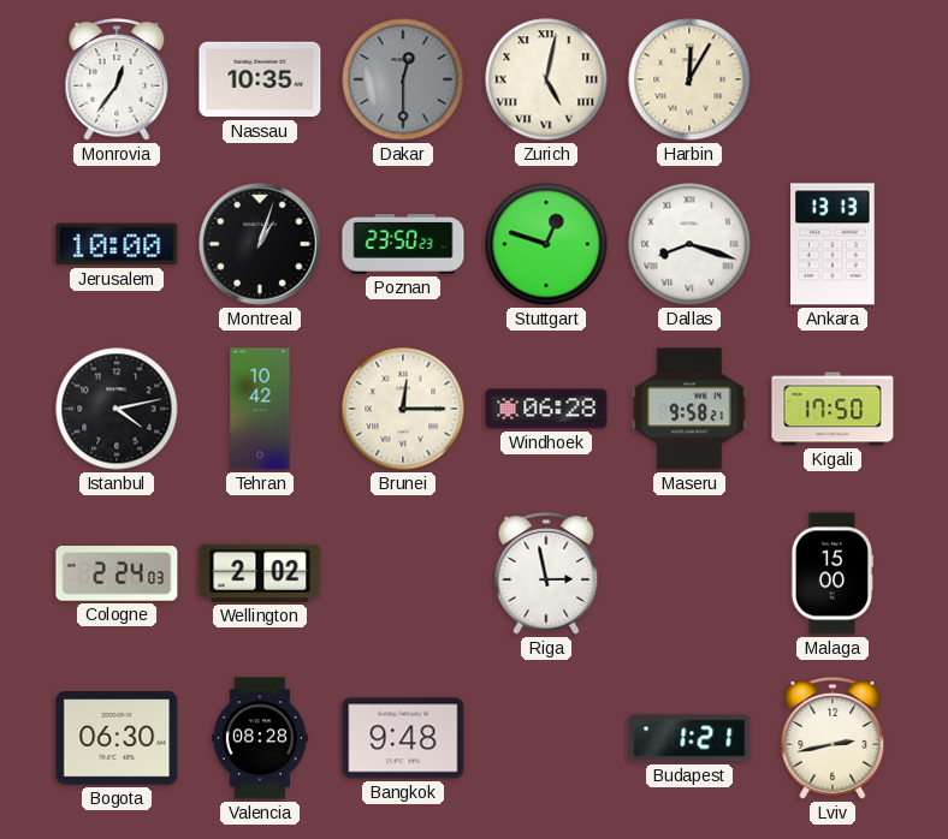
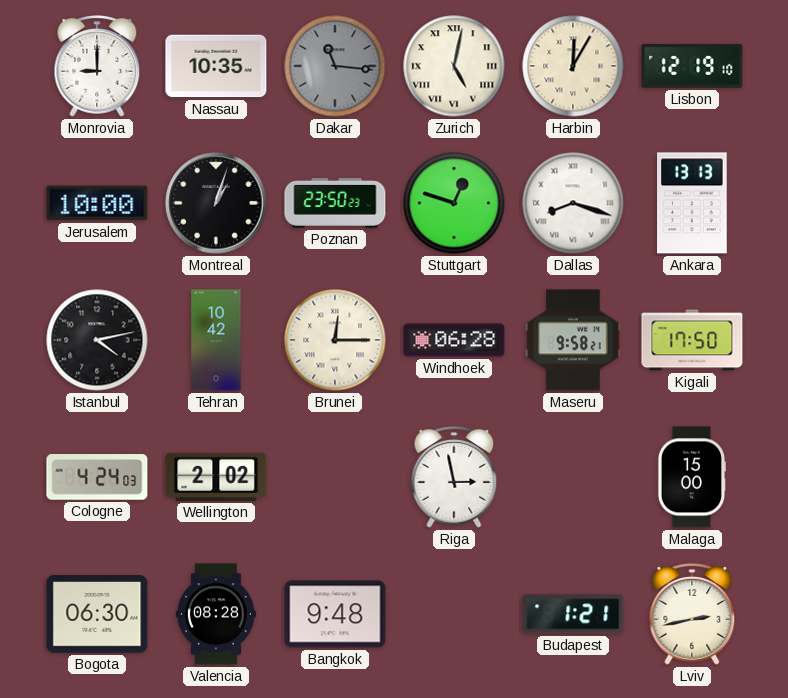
Monrovia: 12:36 -> 9:00
Dakar: 12:30 -> 11:16
Lisbon: none -> 12:19
Cologne: 2:24 -> 4:24
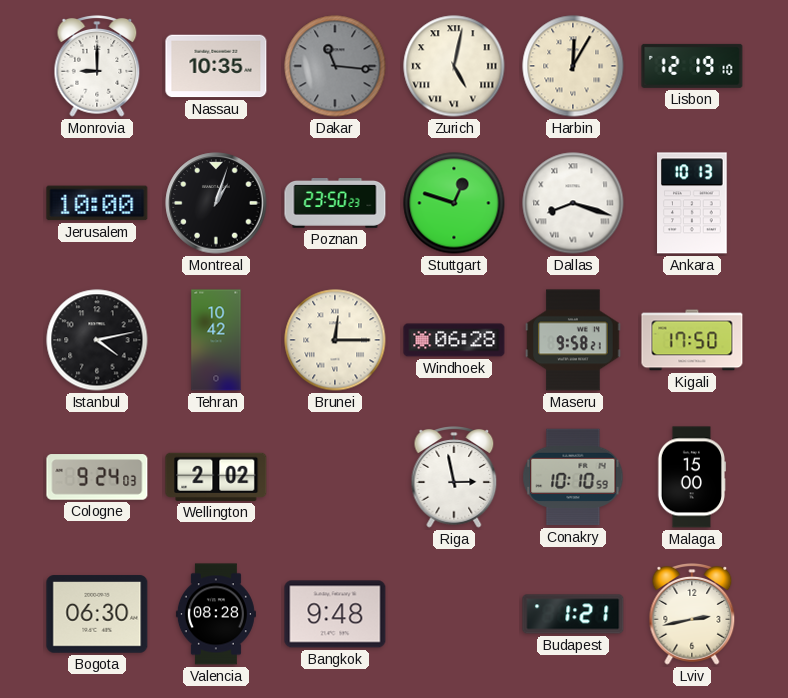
Ankara: 13:13 -> 10:13
Cologne: 4:24 -> 9:24
Conakry: none -> 10:10
